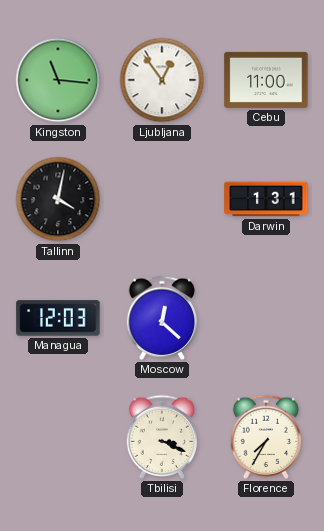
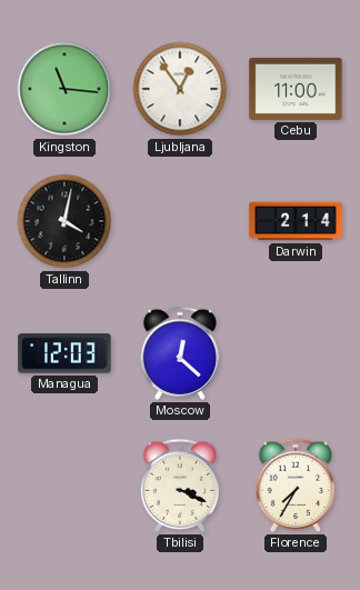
Darwin: 1:31 -> 2:14
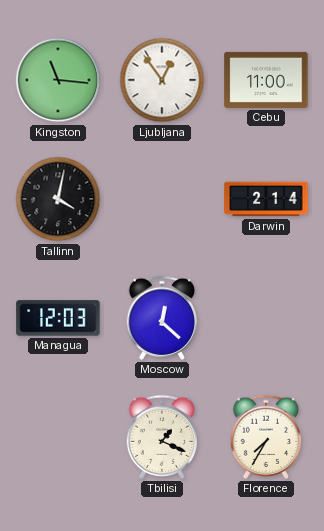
Tbilisi: 3:19 -> 1:19
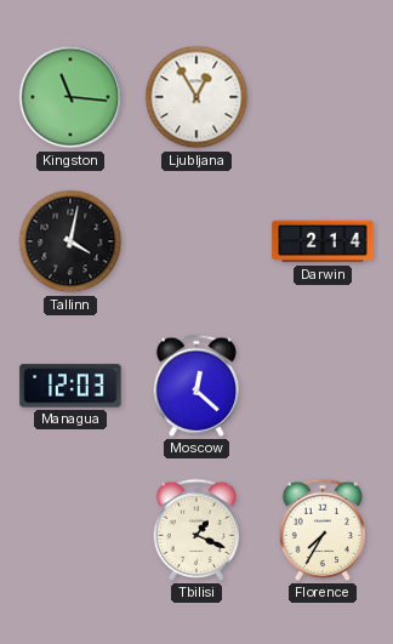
Ljubljana: 12:54 -> 12:55
Cebu: 11:00 -> none
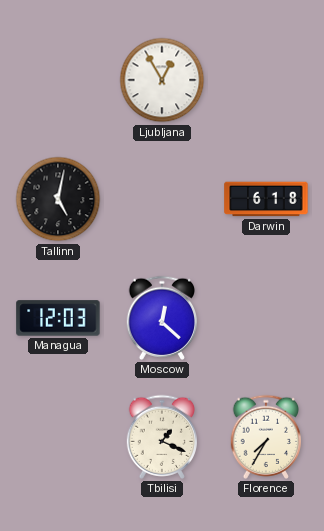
Kingston: 11:16 -> none
Tallinn: 4:02 -> 5:02
Darwin: 2:14 -> 6:18
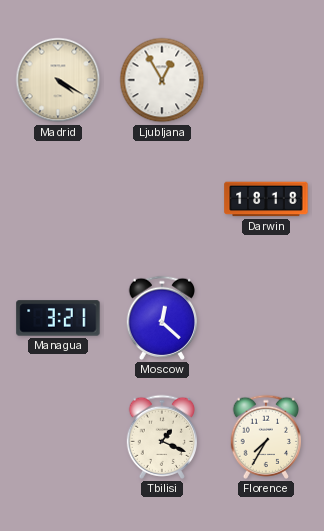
Madrid: none -> 4:20
Tallinn: 5:02 -> none
Darwin: 6:18 -> 18:18
Managua: 12:03 -> 3:21
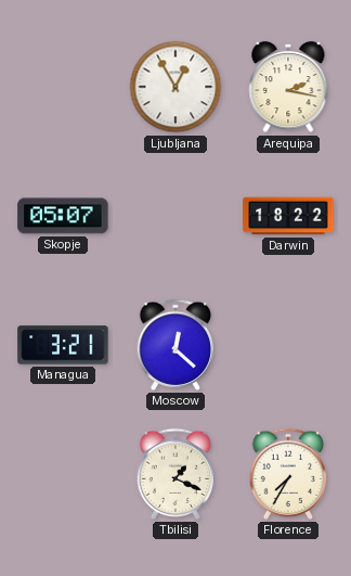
Madrid: 4:20 -> none
Arequipa: none -> 2:17
Skopje: none -> 05:07
Darwin: 18:18 -> 18:22
